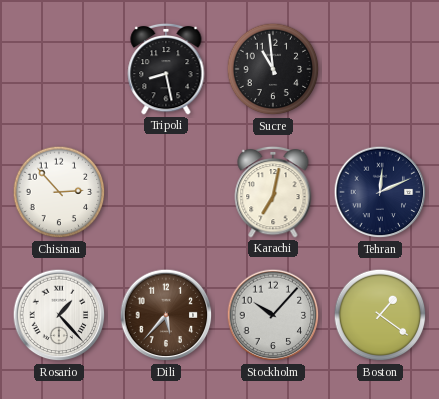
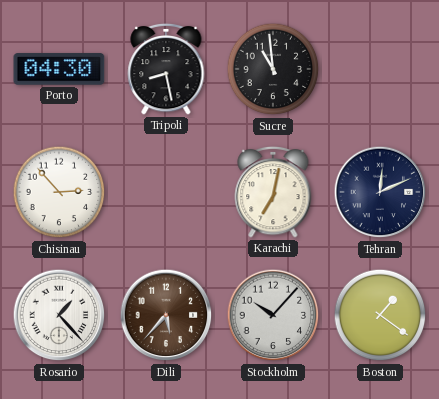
Porto: none -> 04:30
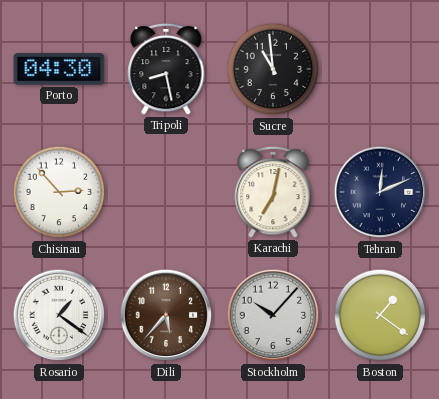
Rosario: 1:23 -> 1:21
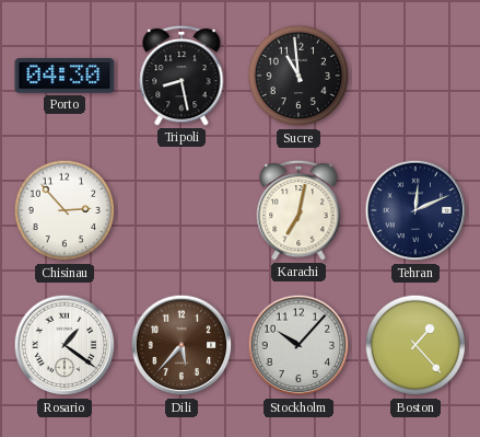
Boston: 1:21 -> 1:23
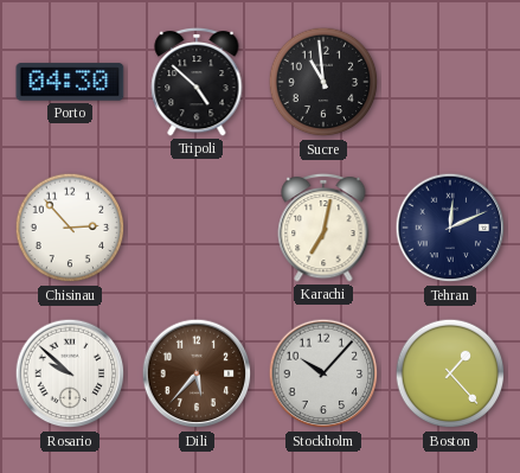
Tripoli: 8:28 -> 4:52
Rosario: 1:21 -> 9:52
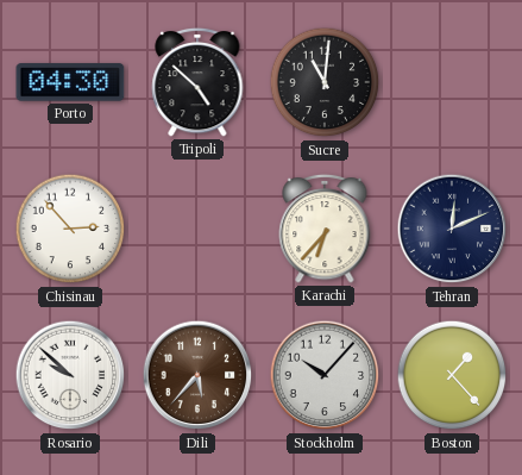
Sucre: 10:59 -> 11:01
Karachi: 7:02 -> 6:37
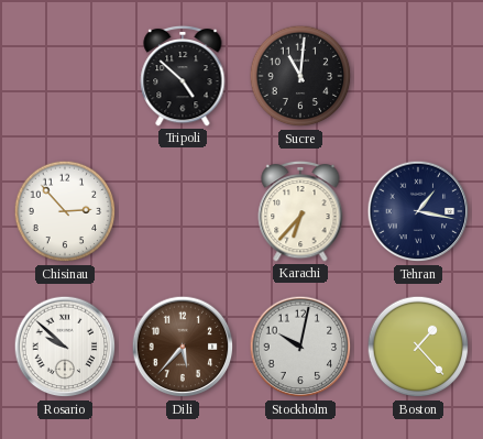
Porto: 04:30 -> none
Tehran: 12:11 -> 1:17
Stockholm: 10:07 -> 10:02
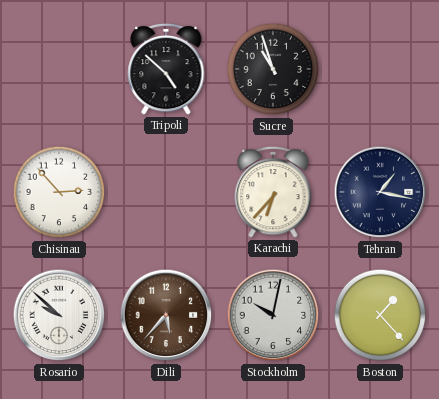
Sucre: 11:01 -> 10:57
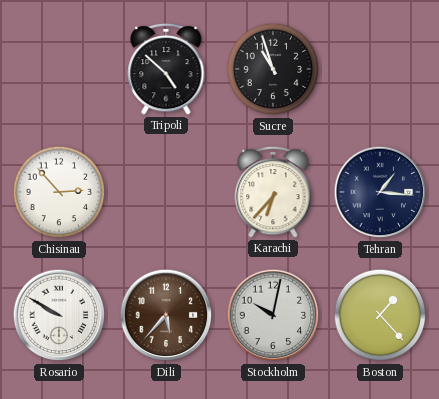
Tehran: 1:17 -> 1:16
Rosario: 9:52 -> 9:50
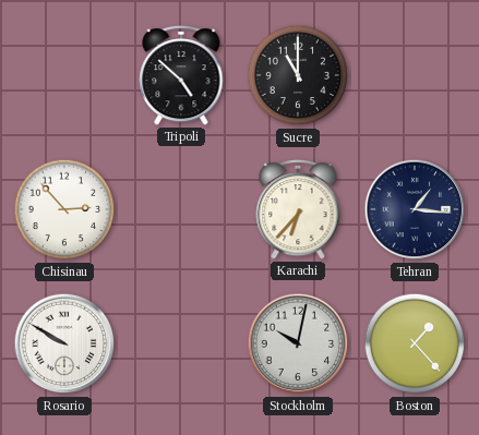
Sucre: 10:57 -> 11:00
Dili: 5:37 -> none
